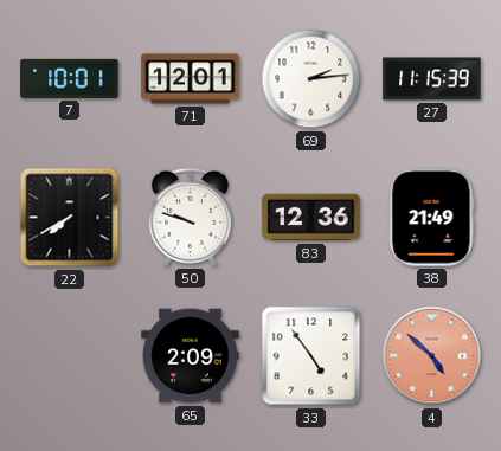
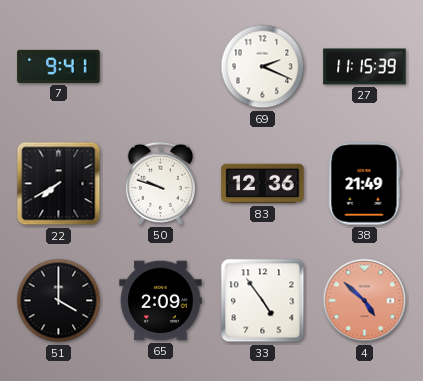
7: 10:01 -> 9:41
71: 12:01 -> none
69: 2:14 -> 2:19
51: none -> 4:00
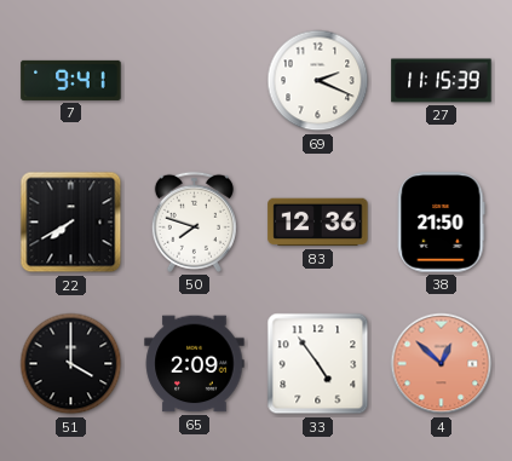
50: 9:48 -> 7:48
38: 21:49 -> 21:50
4: 4:52 -> 12:52
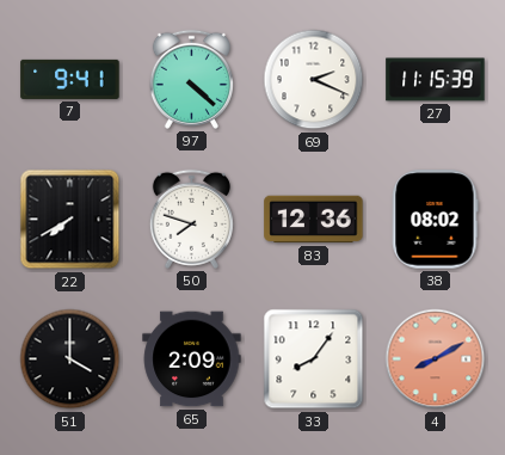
97: none -> 4:22
38: 21:50 -> 08:02
33: 4:54 -> 8:06
4: 12:52 -> 8:10
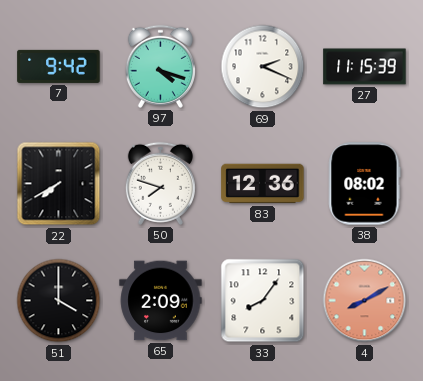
7: 9:41 -> 9:42
97: 4:22 -> 4:18
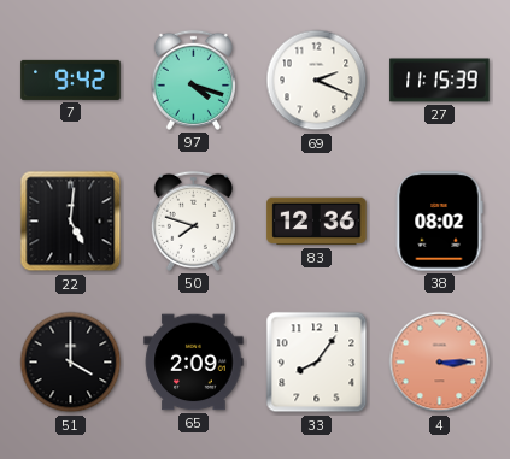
22: 7:40 -> 5:01
4: 8:10 -> 3:15
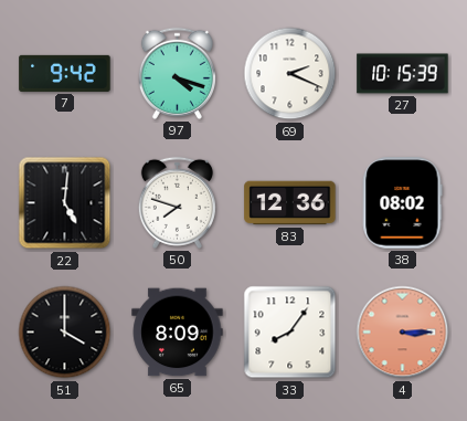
27: 11:15 -> 10:15
65: 2:09 -> 8:09
